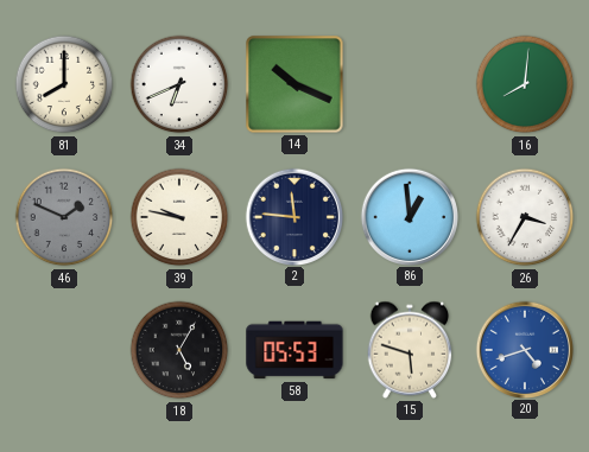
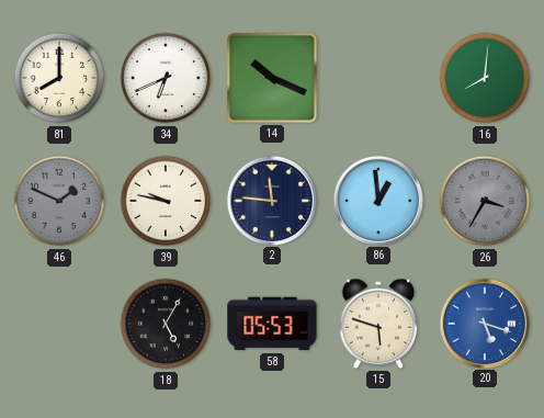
26 dial: white -> grey
20: 4:42 -> 5:18
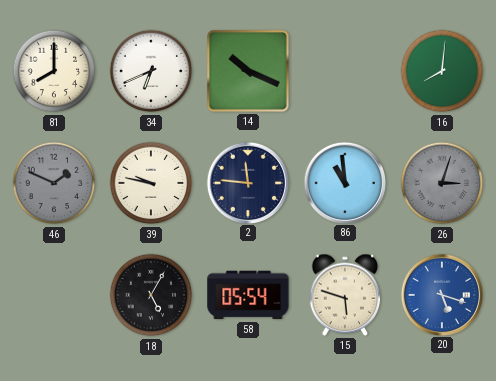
86: 12:59 -> 10:59
26: 3:35 -> 3:03
58: 05:53 -> 05:54
